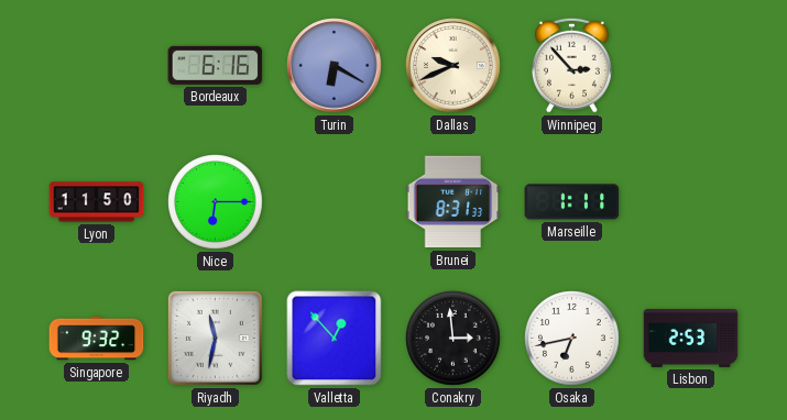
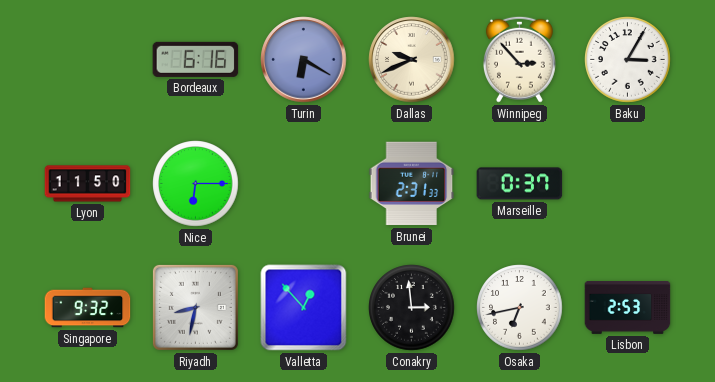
Baku: none -> 3:05
Brunei: 8:31 -> 2:31
Marseille: 1:11 -> 0:37
Riyadh: 11:32 -> 8:32
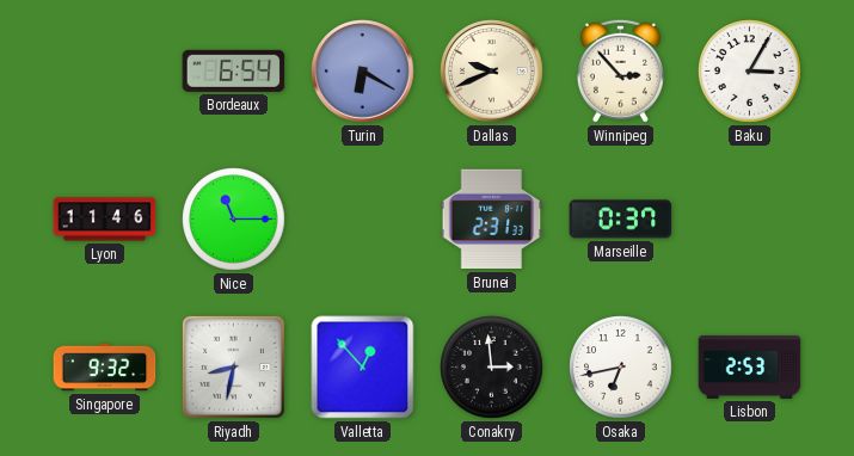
Bordeaux: 6:16 -> 6:54
Lyon: 11:50 -> 11:46
Nice: 6:15 -> 11:15
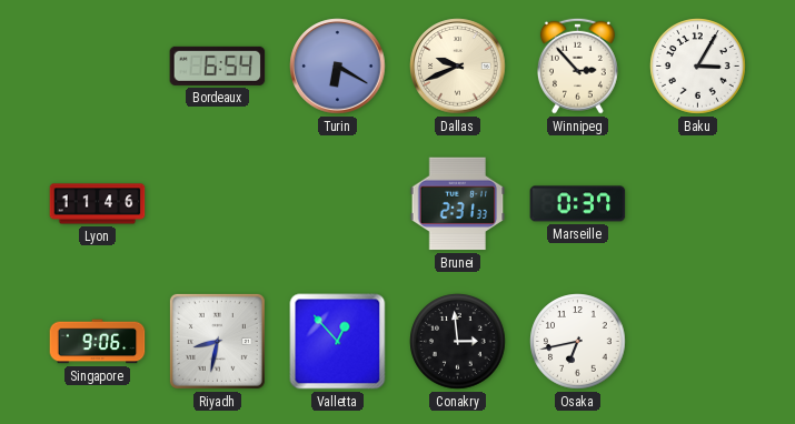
Nice: 11:15 -> none
Singapore: 9:32 -> 9:06
Lisbon: 2:53 -> none
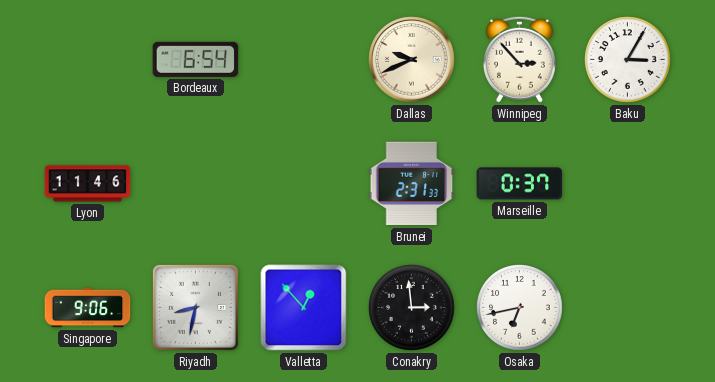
Turin: 6:20 -> none
